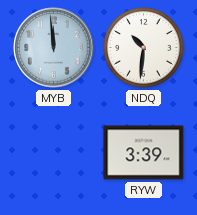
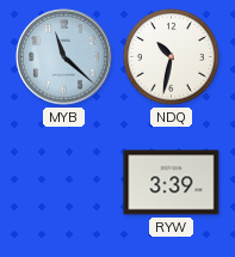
MYB: 11:59 -> 11:22
NDQ: 10:31 -> 10:32
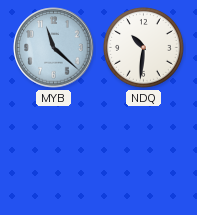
NDQ: 10:32 -> 10:31
RYW: 3:39 -> none
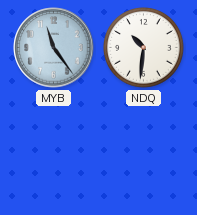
MYB: 11:22 -> 11:24
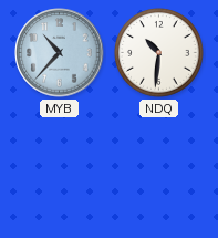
MYB: 11:24 -> 10:37
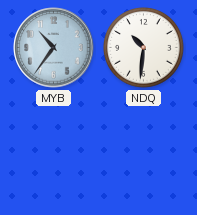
MYB: 10:37 -> 10:36
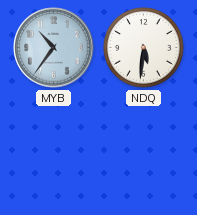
NDQ: 10:31 -> 5:31
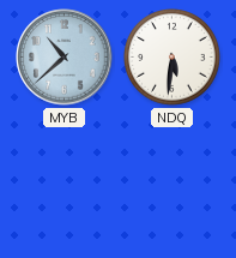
MYB: 10:36 -> 10:38
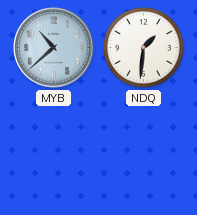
NDQ: 5:31 -> 1:31
